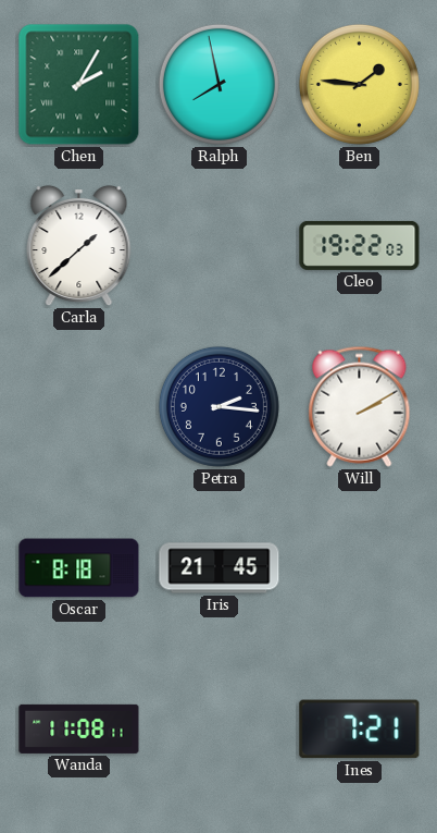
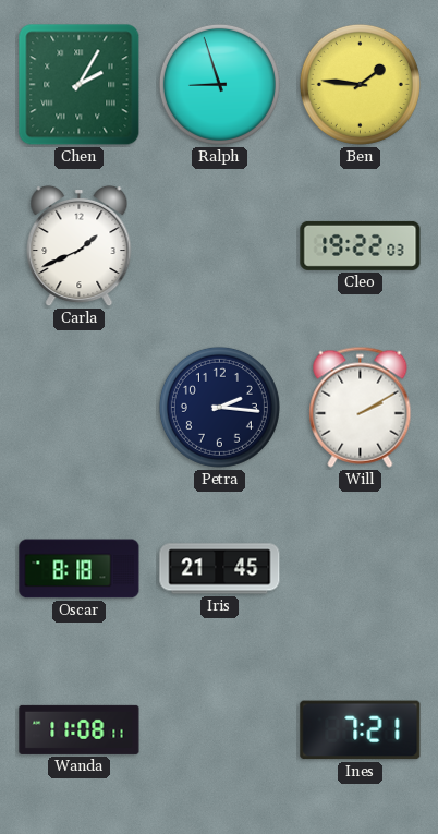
Ralph: 7:58 -> 8:57
Carla: 1:38 -> 1:41
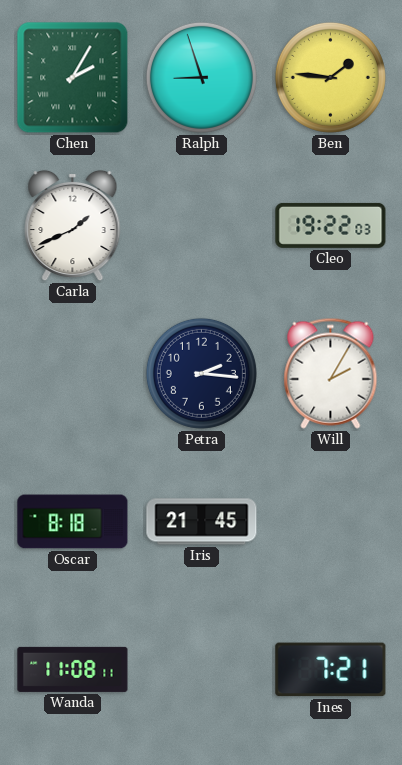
Will: 2:10 -> 2:05
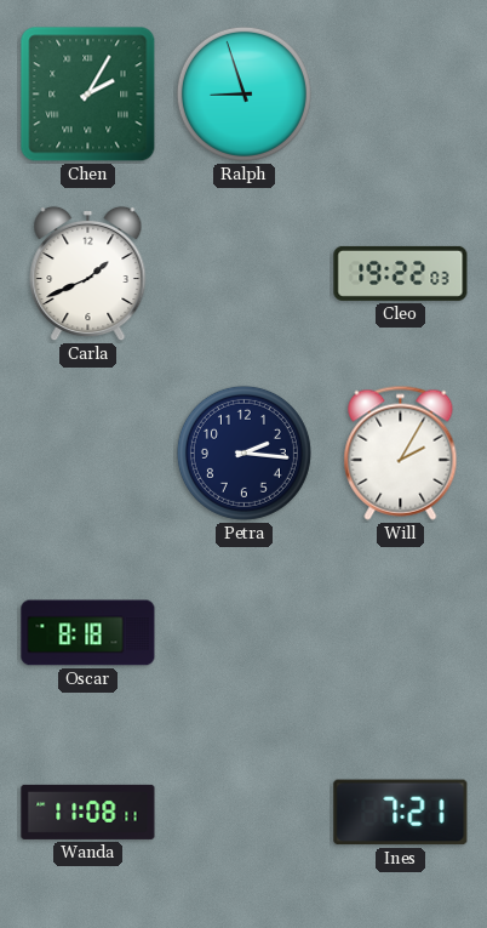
Ben: 1:46 -> none
Iris: 21:45 -> none
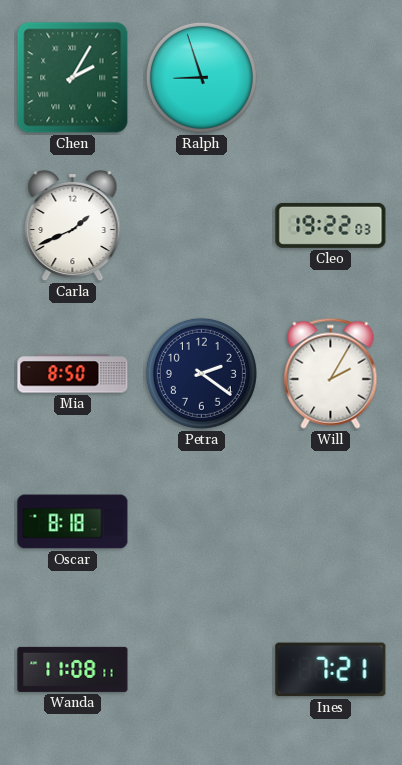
Mia: none -> 8:50
Petra: 2:16 -> 2:21
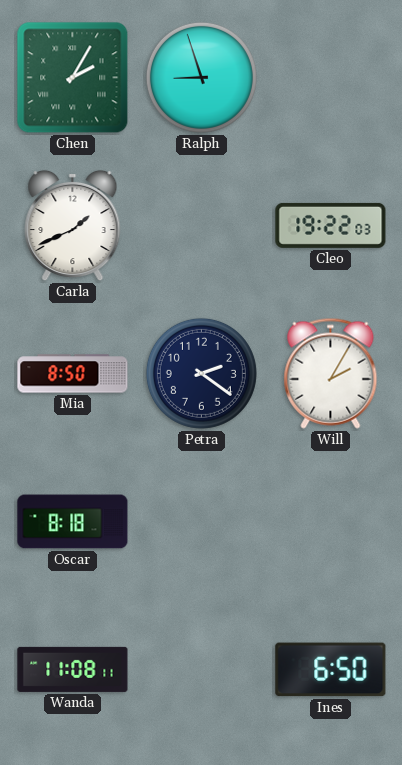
Ines: 7:21 -> 6:50
